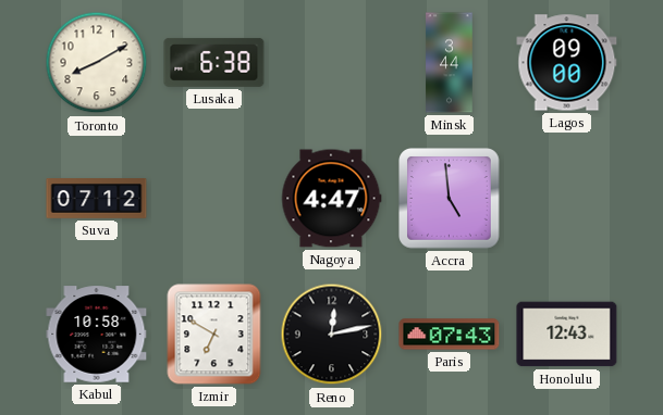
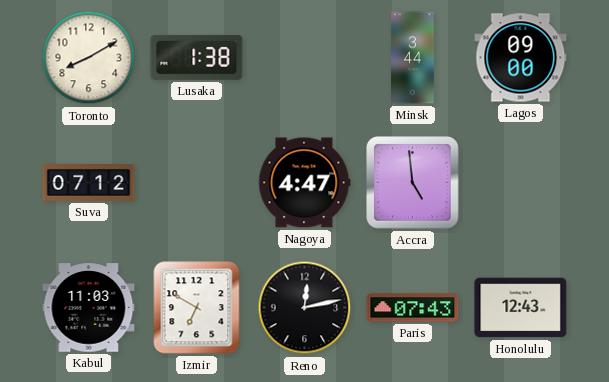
Lusaka: 6:38 -> 1:38
Kabul: 10:58 -> 11:03
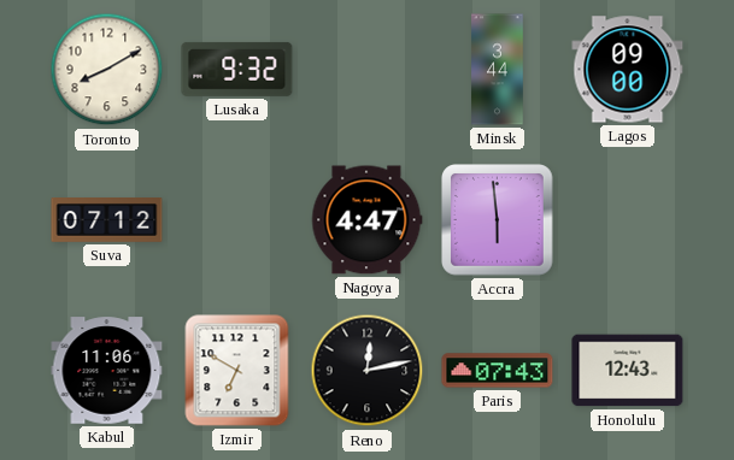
Lusaka: 1:38 -> 9:32
Accra: 4:59 -> 5:59
Kabul: 11:03 -> 11:06
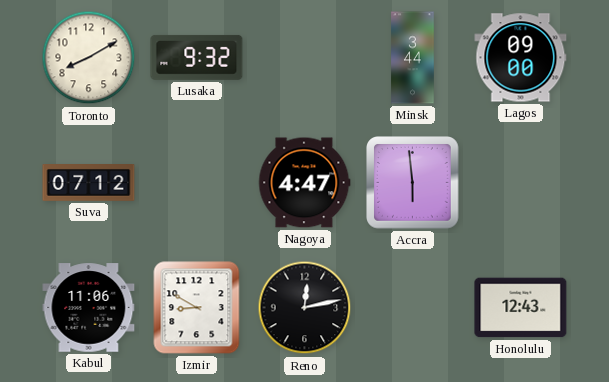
Izmir: 6:50 -> 8:50
Paris: 07:43 -> none
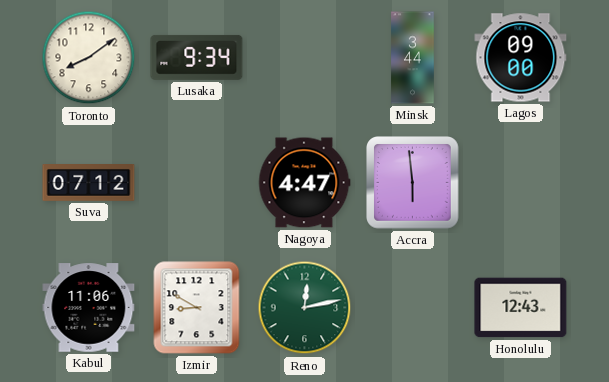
Toronto: 8:10 -> 8:09
Lusaka: 9:32 -> 9:34
Reno dial: black -> green
